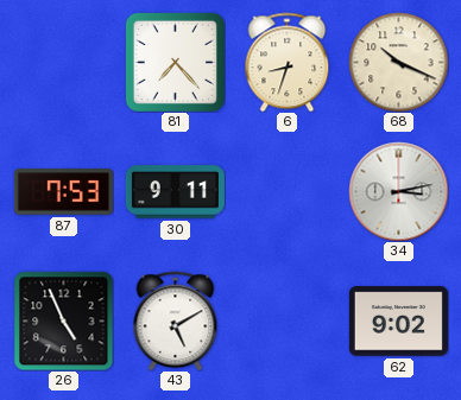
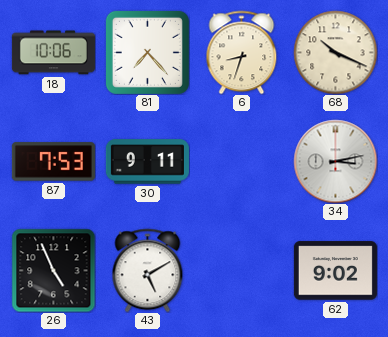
18: none -> 10:06
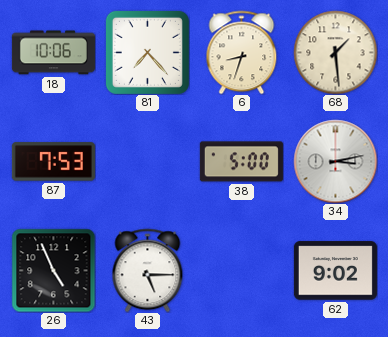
68: 10:19 -> 1:29
30: 9:11 -> none
38: none -> 5:00
43: 5:10 -> 5:15
